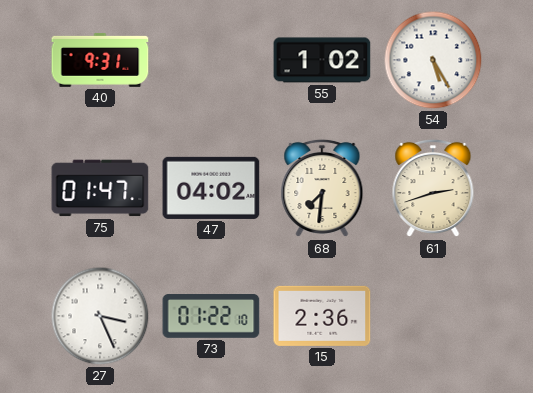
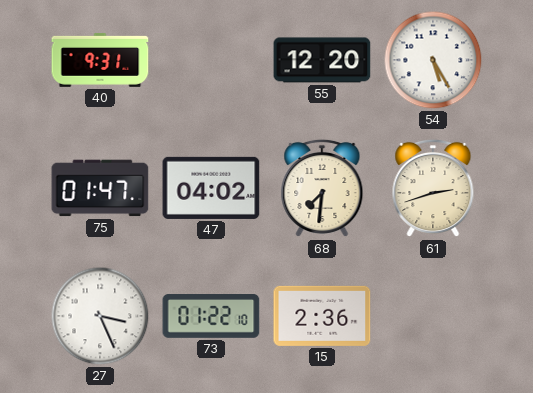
55: 1:02 -> 12:20
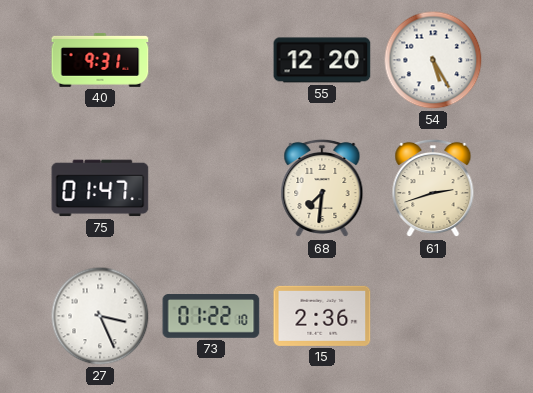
47: 04:02 -> none
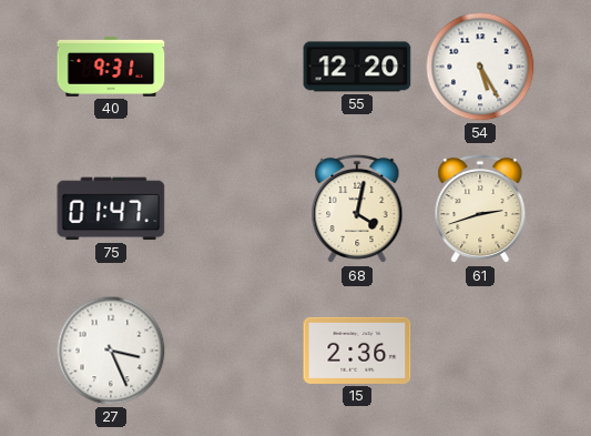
68: 7:31 -> 4:02
73: 01:22 -> none
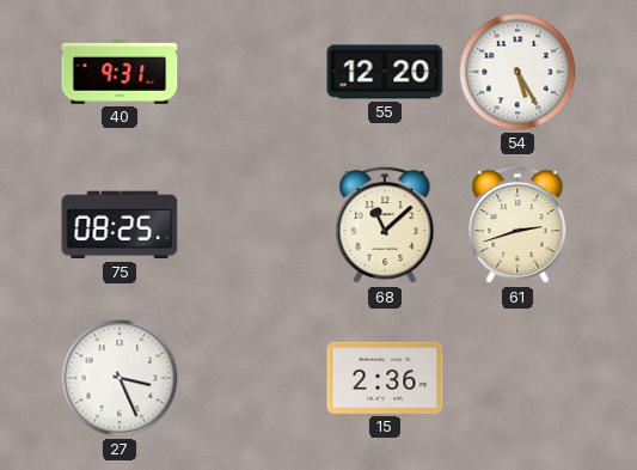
75: 01:47 -> 08:25
68: 4:02 -> 11:08
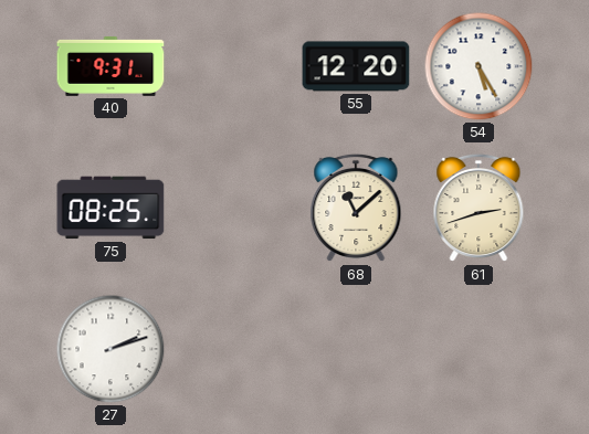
27: 3:26 -> 2:12
15: 2:36 -> none
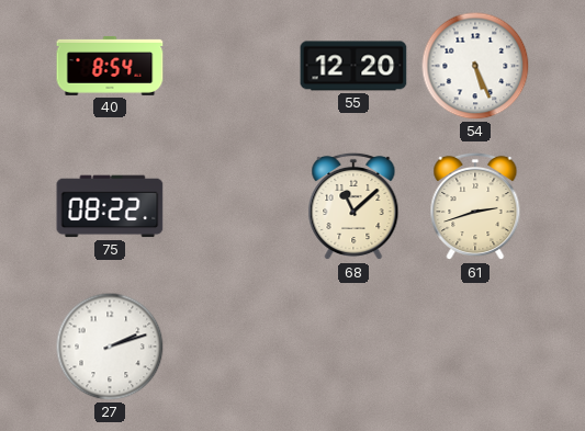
40: 9:31 -> 8:54
54: 5:25 -> 5:26
75: 08:25 -> 08:22
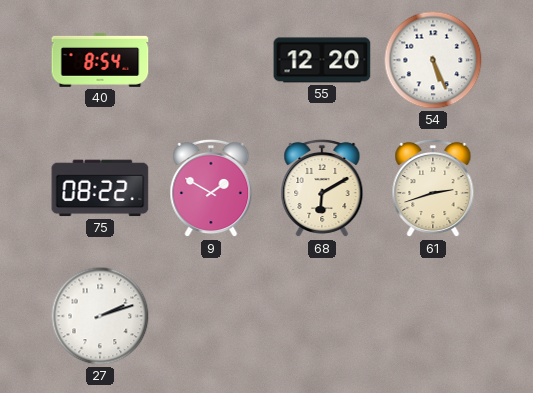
9: none -> 1:50
68: 11:08 -> 6:10
